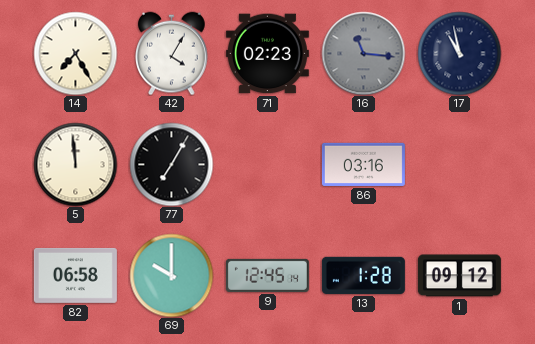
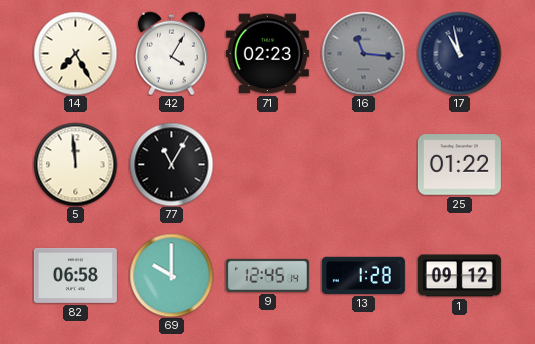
77: 7:05 -> 11:05
86: 03:16 -> none
25: none -> 01:22
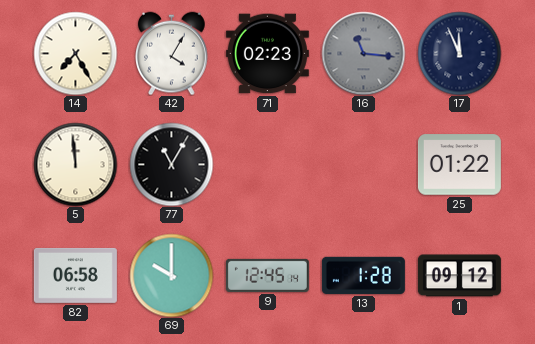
17: 10:58 -> 11:56
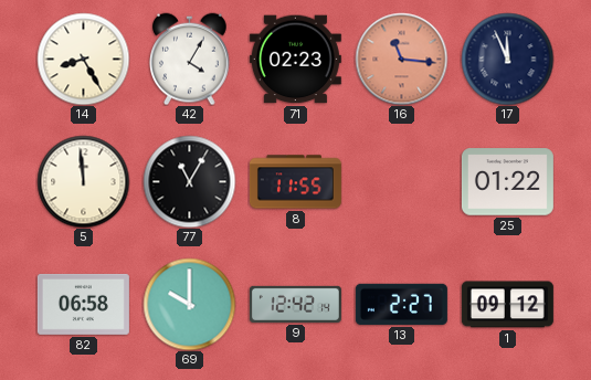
14: 7:25 -> 8:25
16 dial: grey -> salmon
8: none -> 11:55
9: 12:45 -> 12:42
13: 1:28 -> 2:27
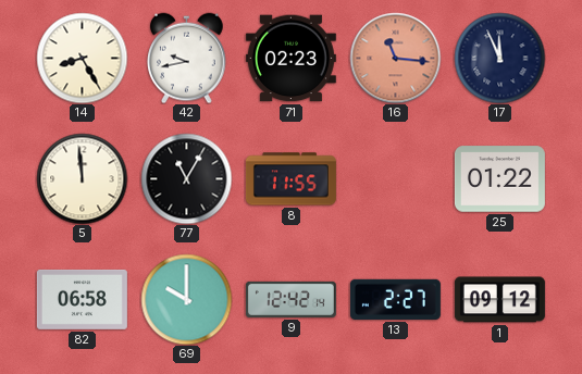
42: 4:05 -> 9:43
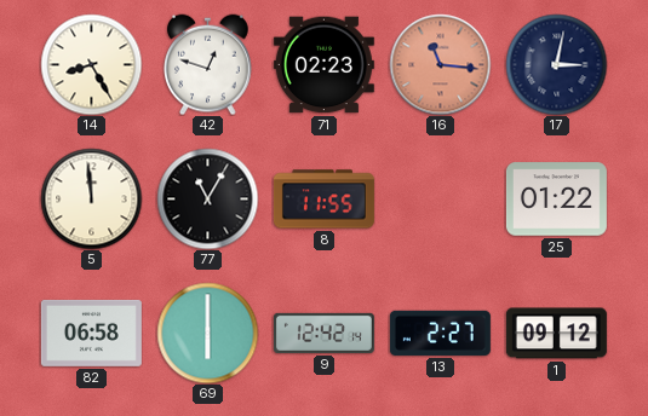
42: 9:43 -> 12:48
17: 11:56 -> 3:02
69: 10:00 -> 6:00
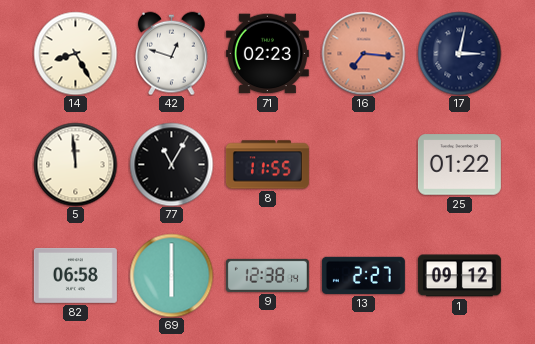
16: 11:16 -> 7:16
9: 12:42 -> 12:38
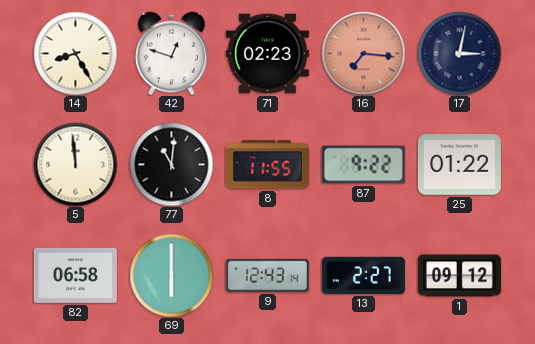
77: 11:05 -> 11:01
87: none -> 9:22
9: 12:38 -> 12:43
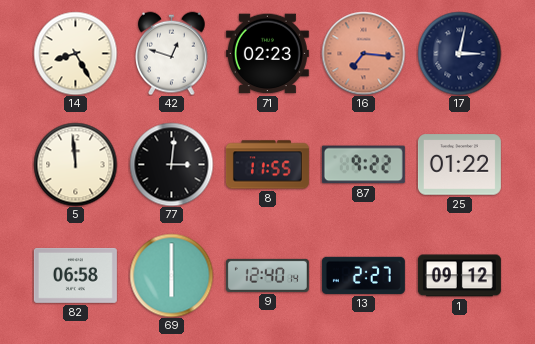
77: 11:01 -> 3:01
9: 12:43 -> 12:40
